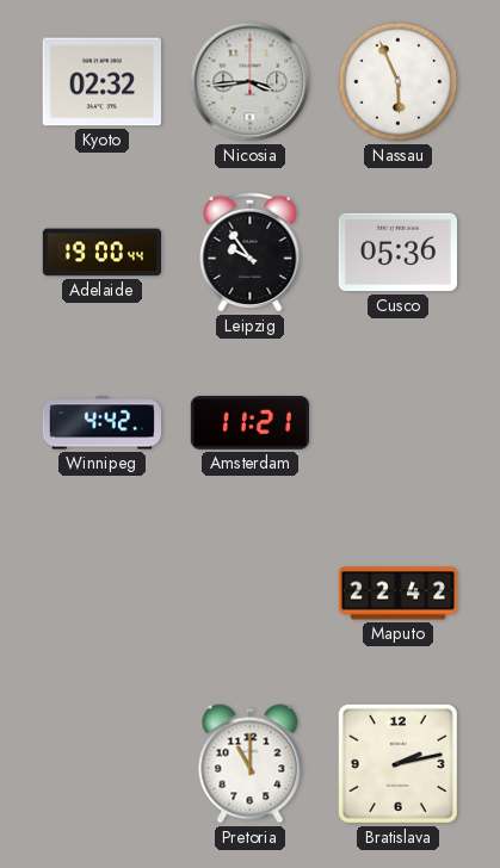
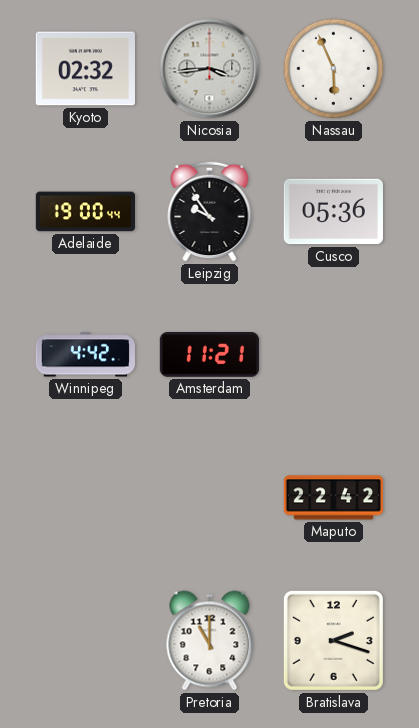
Bratislava: 2:13 -> 2:18
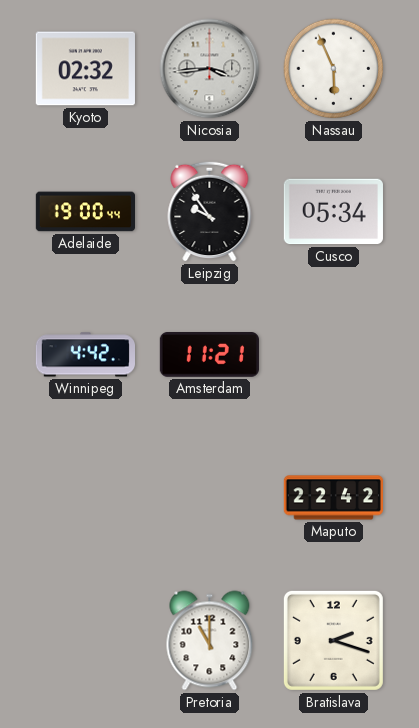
Cusco: 05:36 -> 05:34
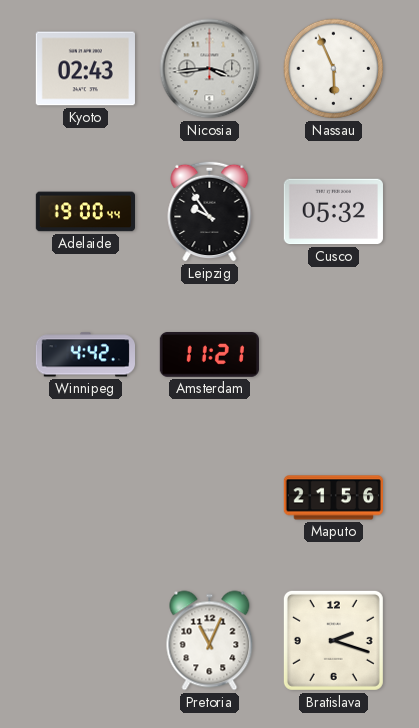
Kyoto: 02:32 -> 02:43
Cusco: 05:34 -> 05:32
Maputo: 22:42 -> 21:56
Pretoria: 11:00 -> 11:04
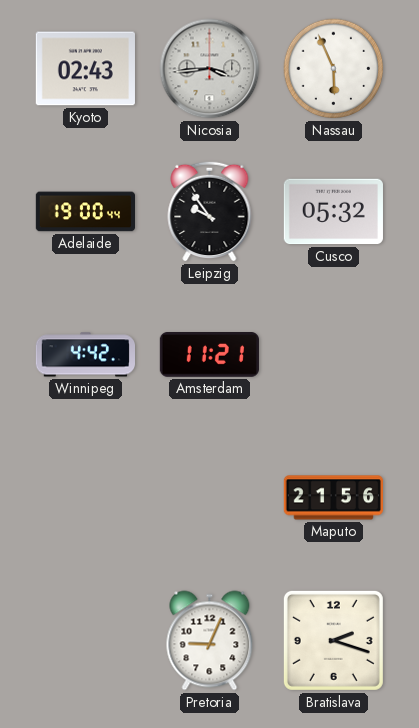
Pretoria: 11:04 -> 9:04
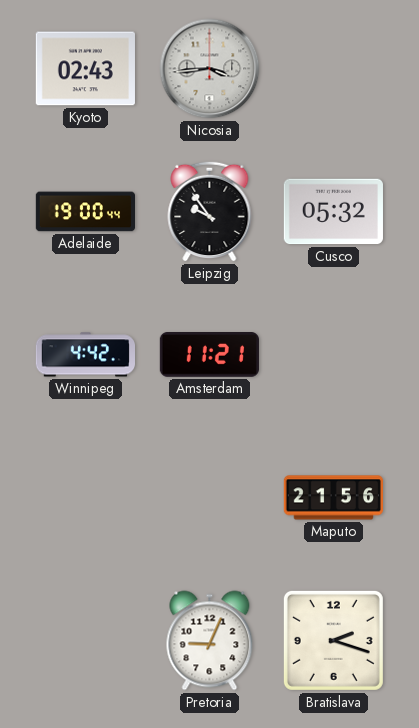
Nassau: 5:56 -> none
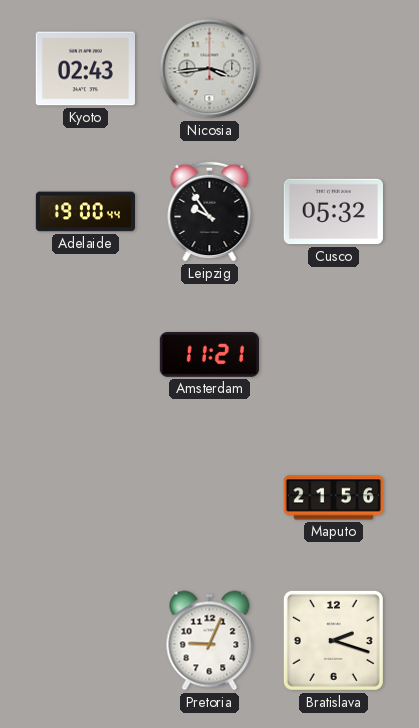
Winnipeg: 4:42 -> none
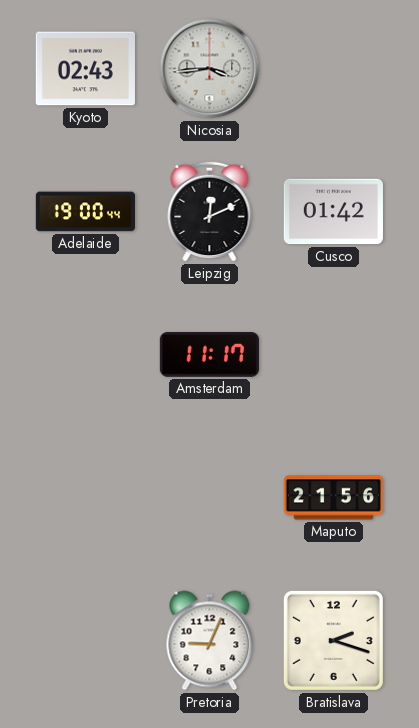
Leipzig: 9:54 -> 12:11
Cusco: 05:32 -> 01:42
Amsterdam: 11:21 -> 11:17
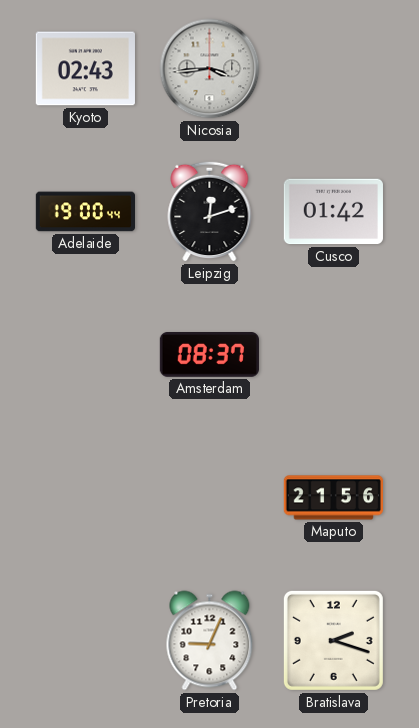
Leipzig: 12:11 -> 12:12
Amsterdam: 11:17 -> 08:37
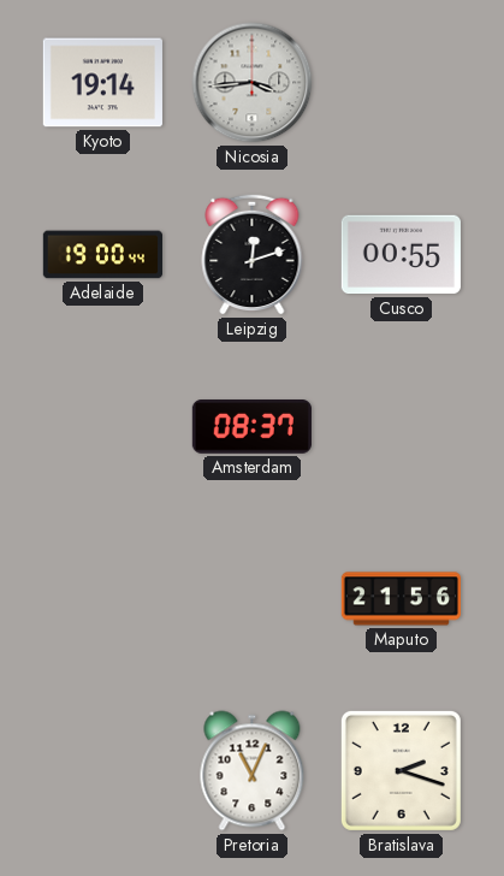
Kyoto: 02:43 -> 19:14
Cusco: 01:42 -> 00:55
Pretoria: 9:04 -> 11:04
